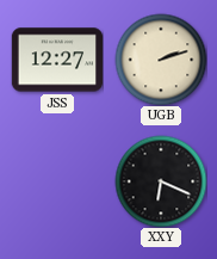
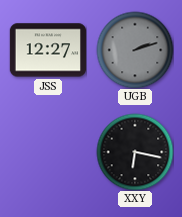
UGB dial: cream -> grey
XXY: 6:19 -> 6:17
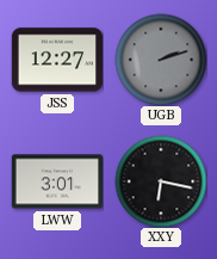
LWW: none -> 3:01
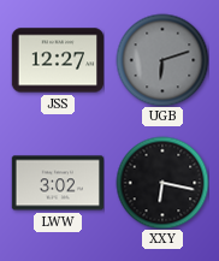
UGB: 2:12 -> 6:12
LWW: 3:01 -> 3:02
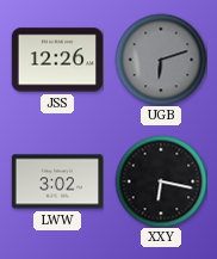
JSS: 12:27 -> 12:26
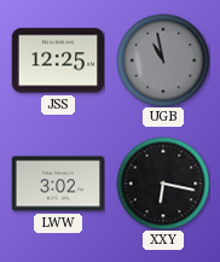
JSS: 12:26 -> 12:25
UGB: 6:12 -> 10:58
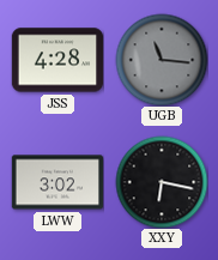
JSS: 12:25 -> 4:28
UGB: 10:58 -> 11:16
